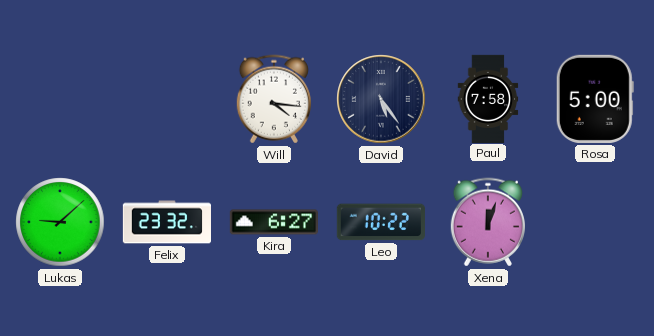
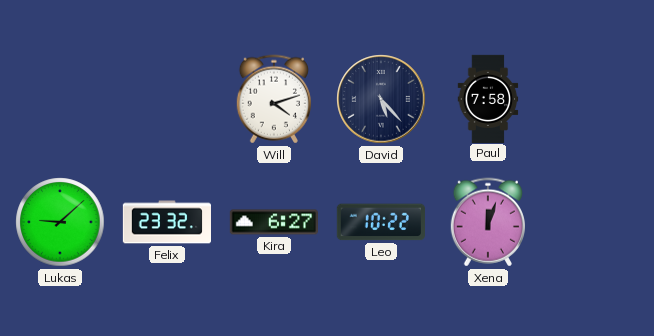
Will: 4:16 -> 4:12
David: 5:24 -> 5:23
Rosa: 5:00 -> none
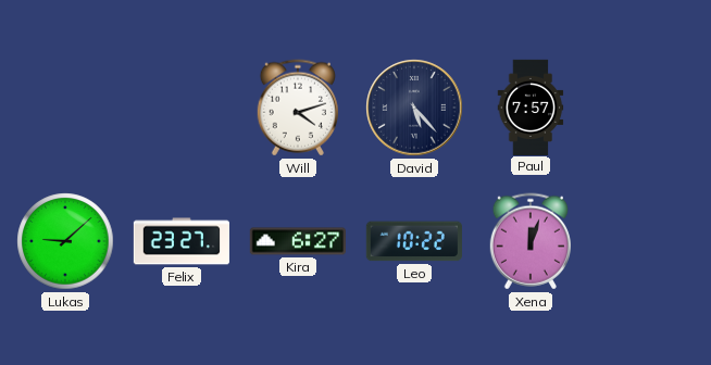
Paul: 7:58 -> 7:57
Felix: 23:32 -> 23:27
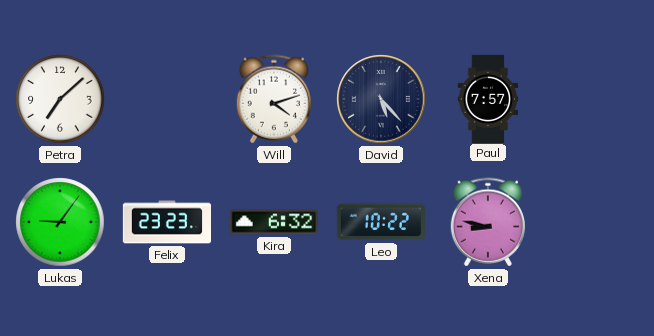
Petra: none -> 7:08
Lukas: 9:08 -> 9:06
Felix: 23:27 -> 23:23
Kira: 6:27 -> 6:32
Xena: 12:03 -> 8:47
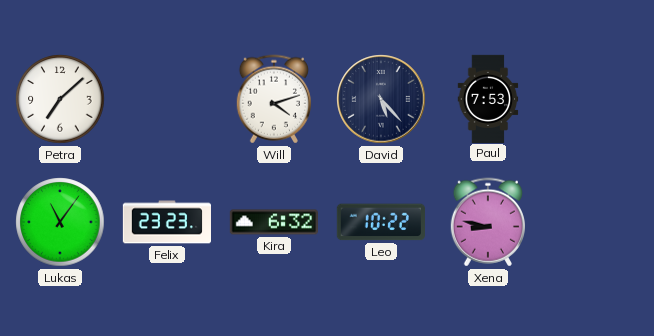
Paul: 7:57 -> 7:53
Lukas: 9:06 -> 11:06
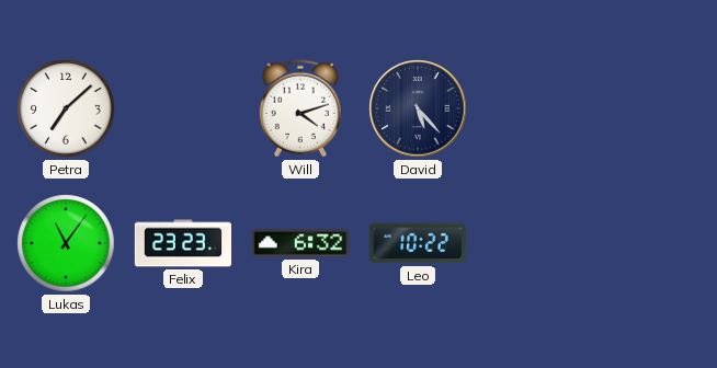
Paul: 7:53 -> none
Xena: 8:47 -> none
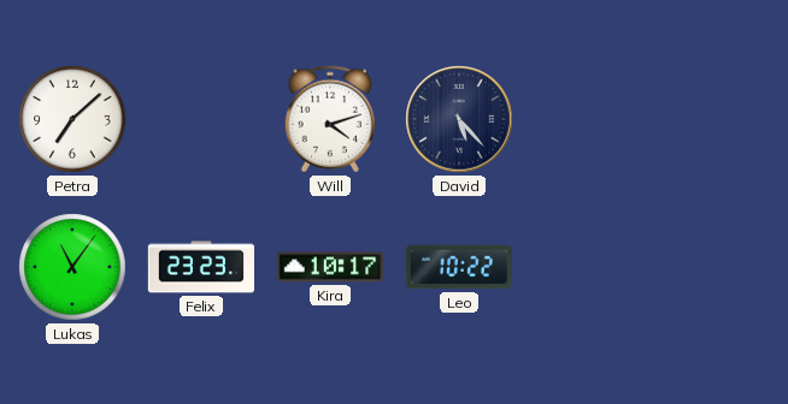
Kira: 6:32 -> 10:17
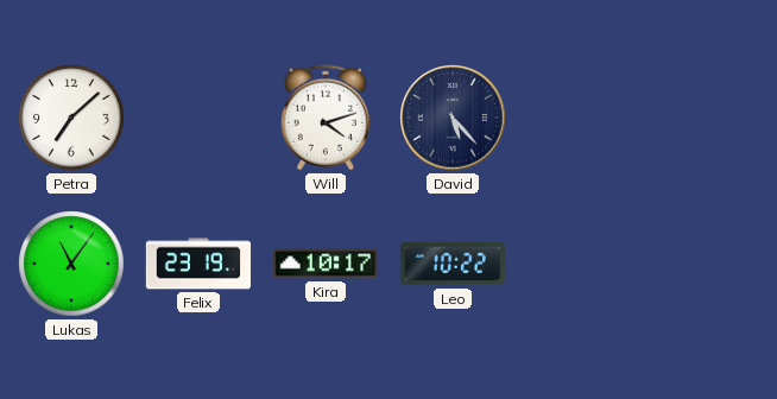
Felix: 23:23 -> 23:19
